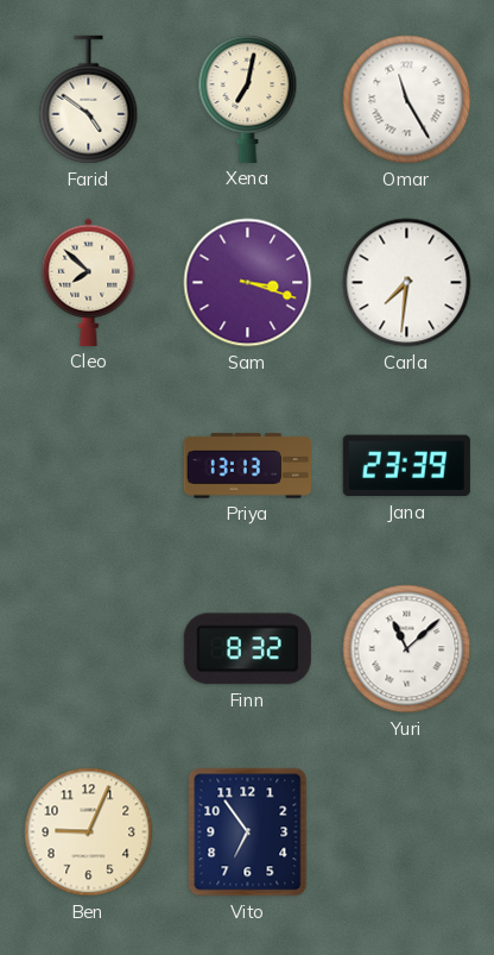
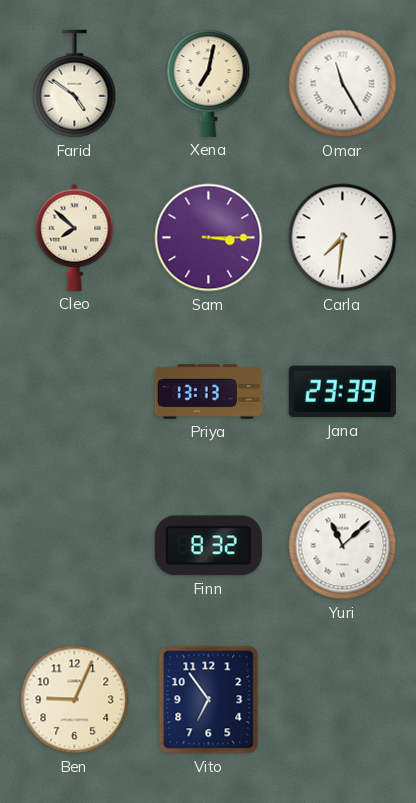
Sam: 3:18 -> 3:15
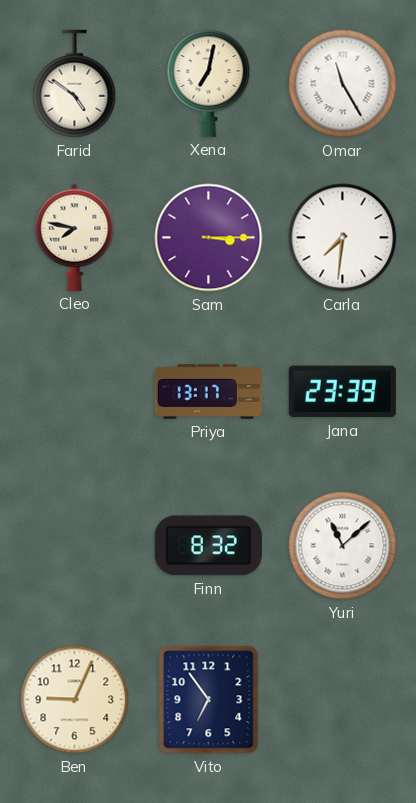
Cleo: 7:52 -> 7:47
Priya: 13:13 -> 13:17
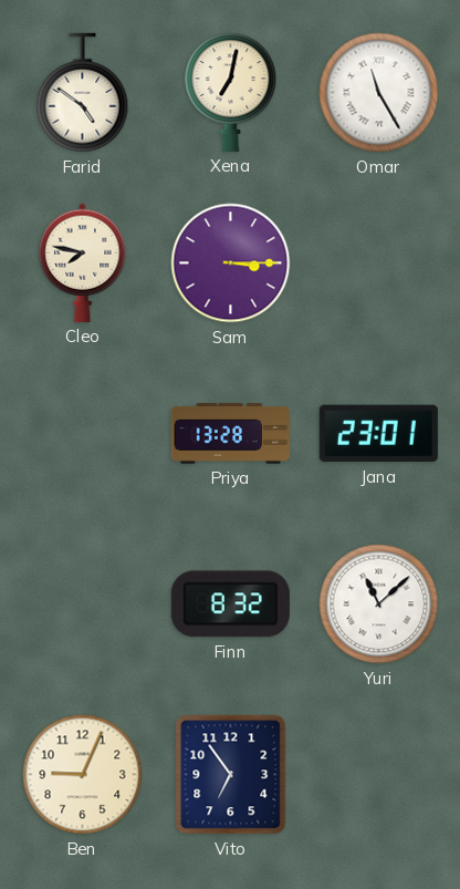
Carla: 7:31 -> none
Priya: 13:17 -> 13:28
Jana: 23:39 -> 23:01
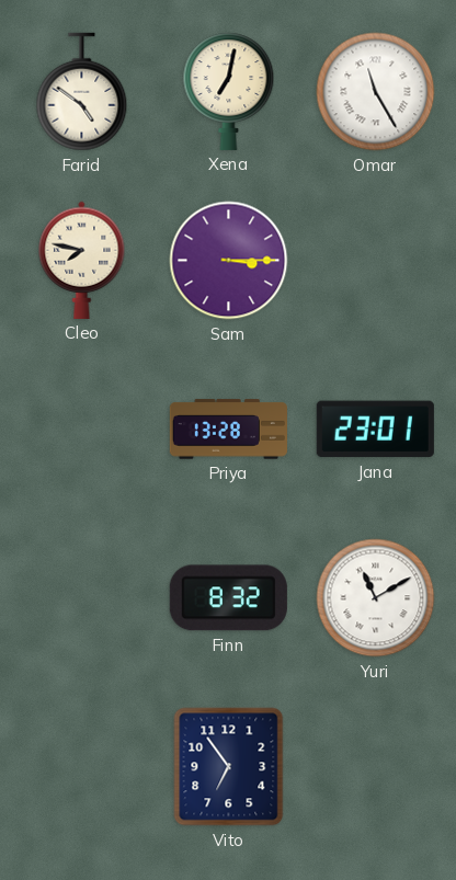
Yuri: 11:08 -> 11:10
Ben: 9:04 -> none
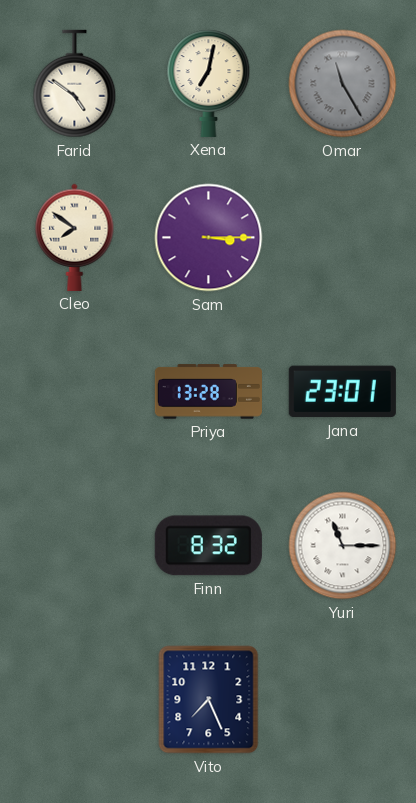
Omar dial: white -> grey
Cleo: 7:47 -> 7:51
Yuri: 11:10 -> 11:15
Vito: 6:54 -> 7:26
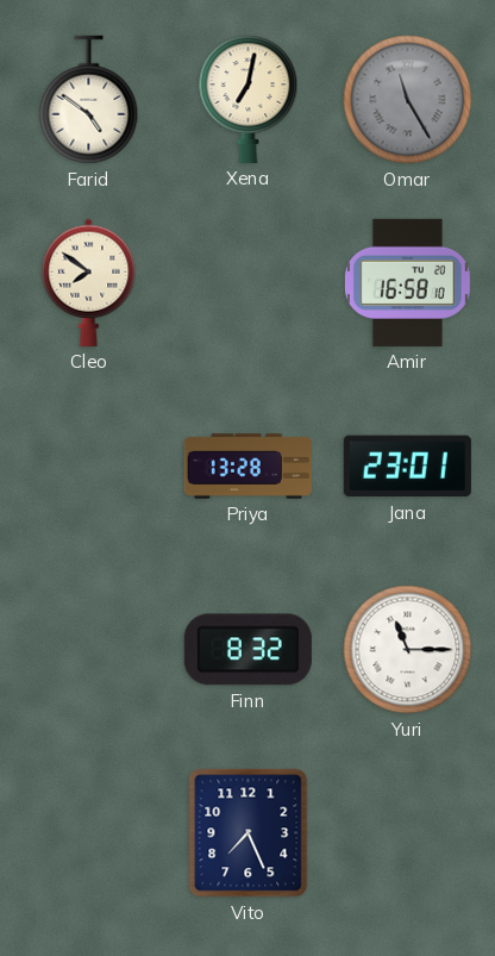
Sam: 3:15 -> none
Amir: none -> 16:58
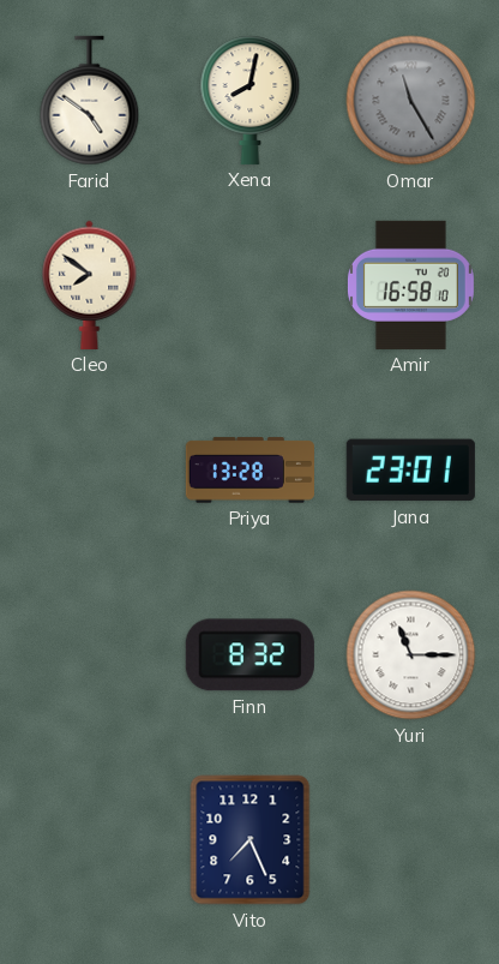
Xena: 7:02 -> 8:02
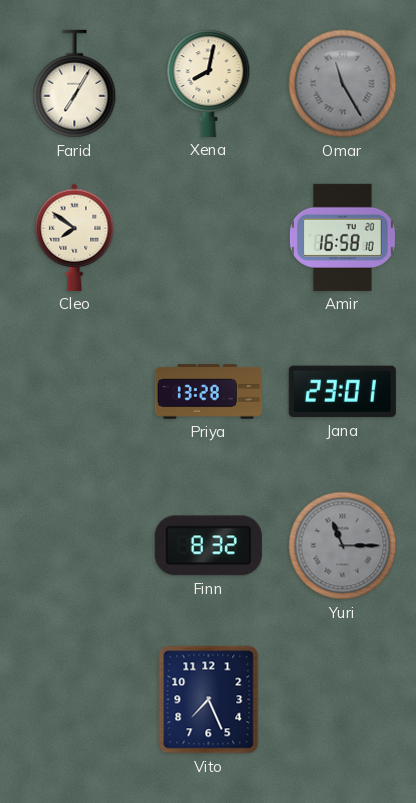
Farid: 4:51 -> 7:05
Yuri dial: white -> grey
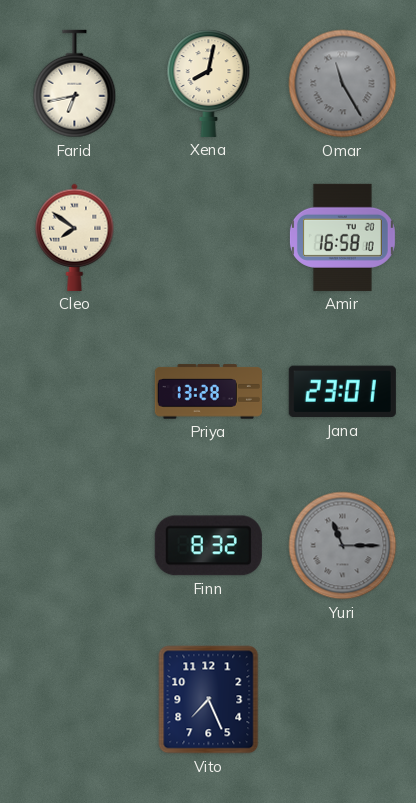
Farid: 7:05 -> 6:43
